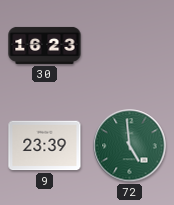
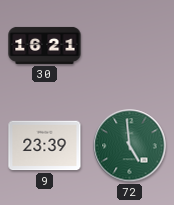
30: 16:23 -> 16:21
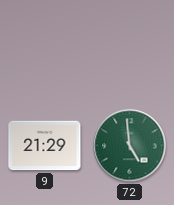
30: 16:21 -> none
9: 23:39 -> 21:29
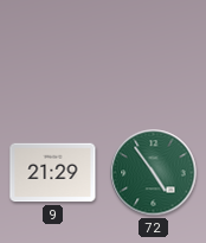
72: 4:59 -> 4:54
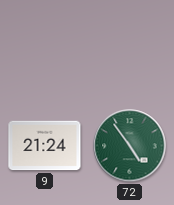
9: 21:29 -> 21:24
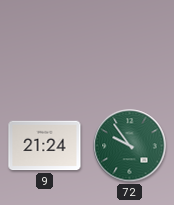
72: 4:54 -> 9:54
